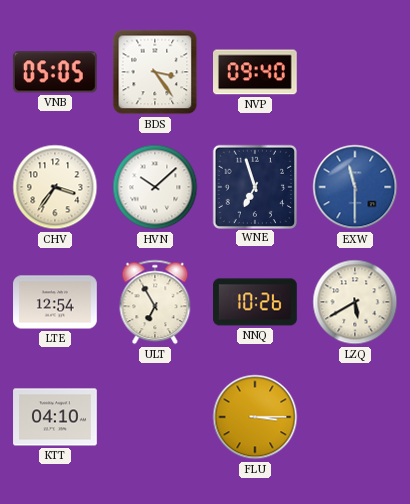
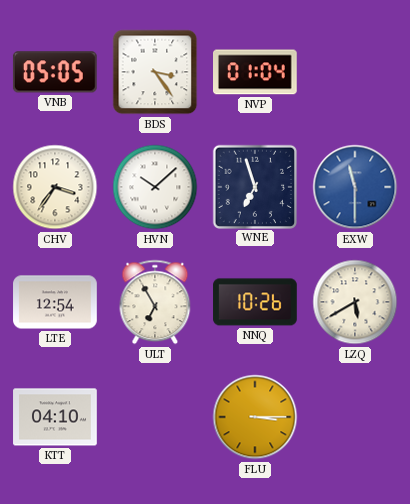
NVP: 09:40 -> 01:04
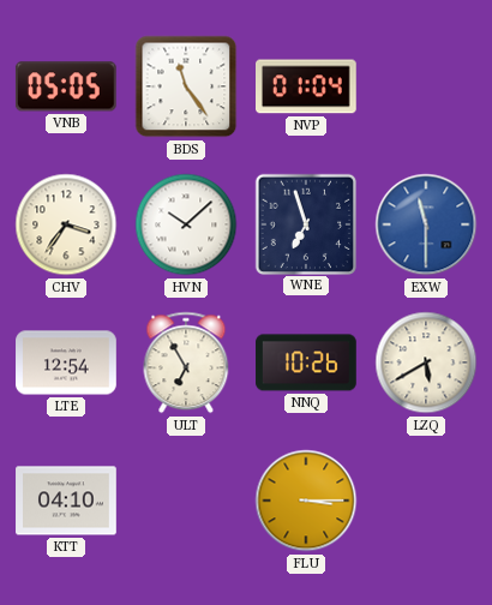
BDS: 3:24 -> 11:24
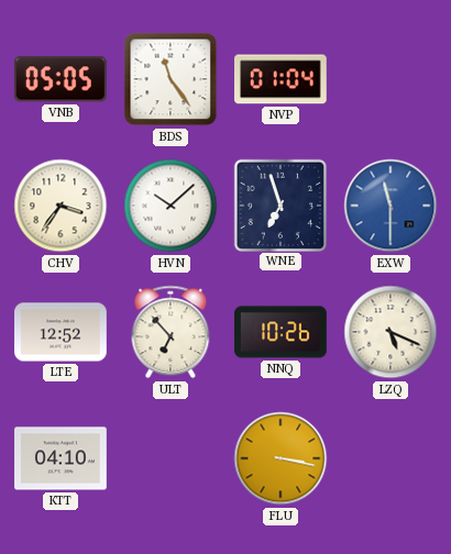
LTE: 12:54 -> 12:52
ULT: 6:55 -> 6:53
LZQ: 5:40 -> 5:19
FLU: 3:15 -> 3:17
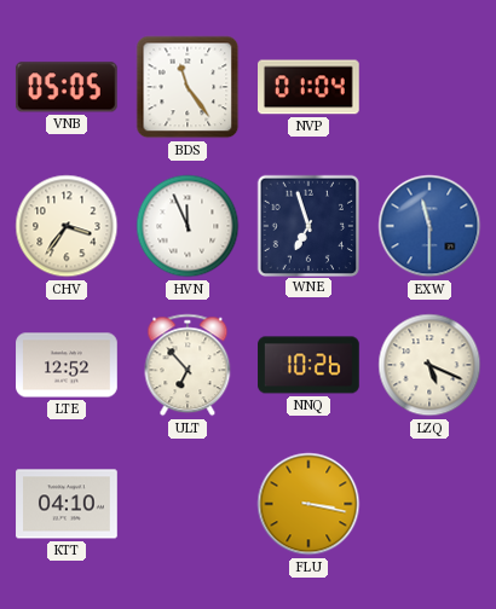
HVN: 10:08 -> 11:56
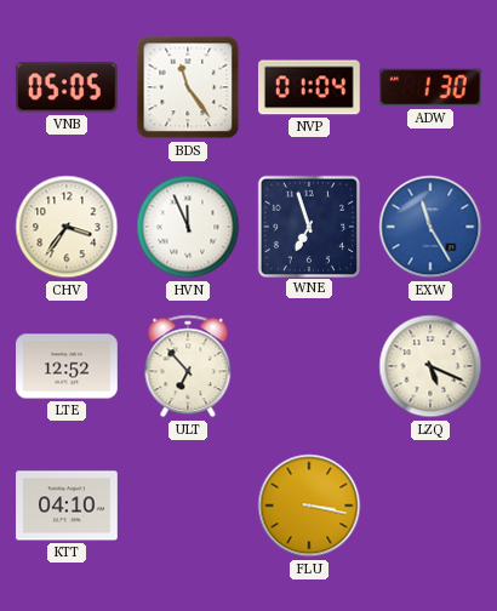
ADW: none -> 1:30
EXW: 11:30 -> 11:25
NNQ: 10:26 -> none
